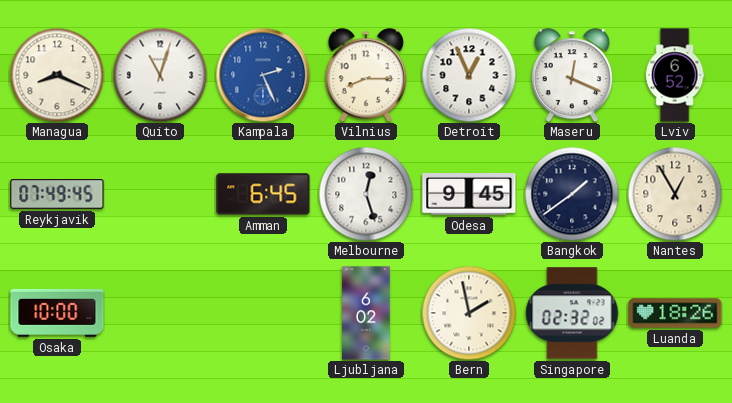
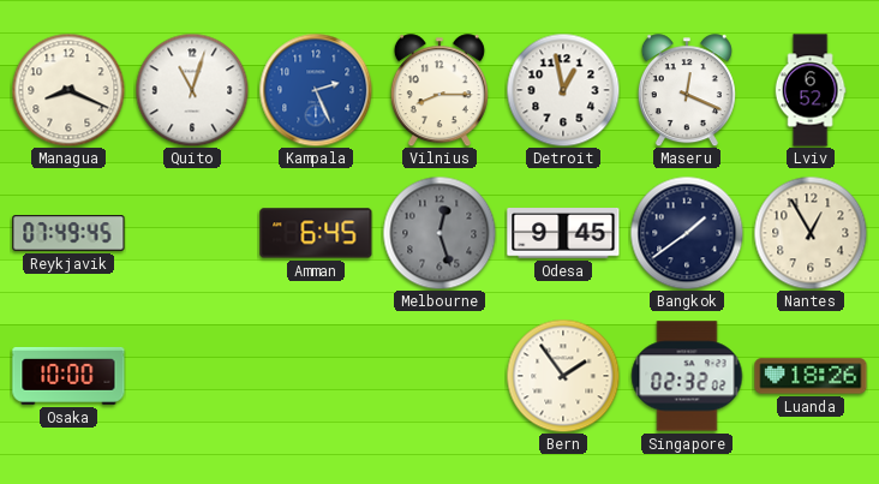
Detroit: 12:56 -> 12:58
Melbourne dial: white -> grey
Ljubljana: 6:02 -> none
Bern: 1:58 -> 1:54
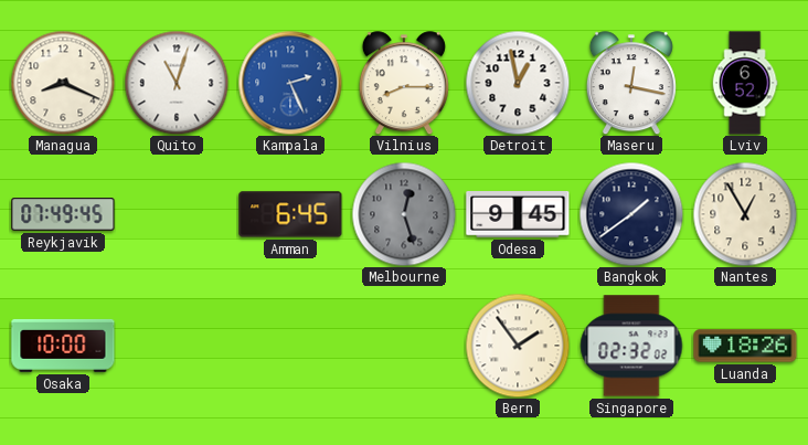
Maseru: 12:19 -> 12:17
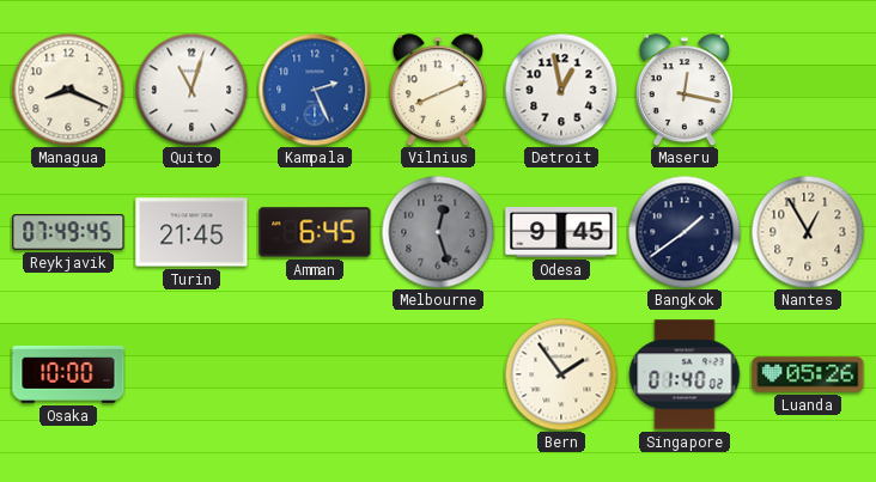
Vilnius: 8:15 -> 8:11
Lviv: 6:52 -> none
Turin: none -> 21:45
Singapore: 02:32 -> 01:40
Luanda: 18:26 -> 05:26
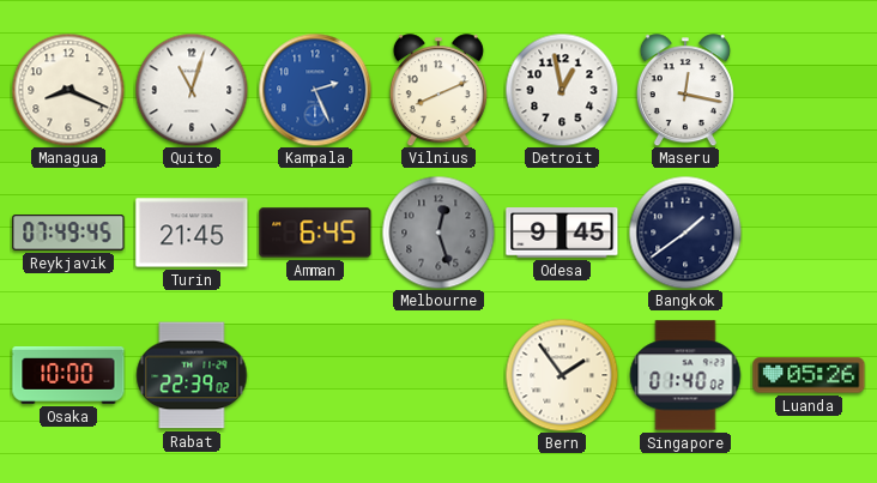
Nantes: 12:55 -> none
Rabat: none -> 22:39
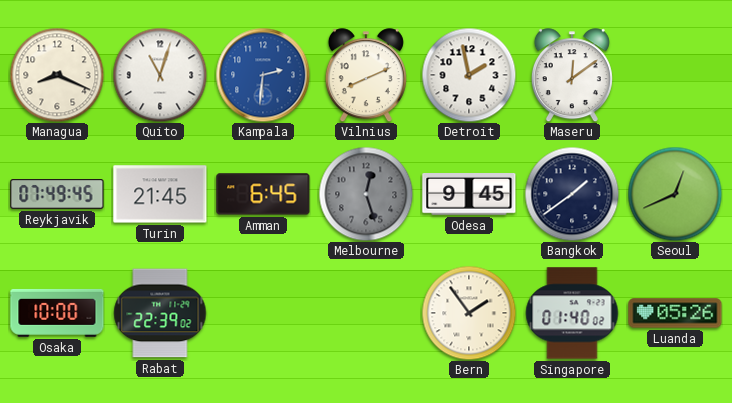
Kampala: 2:26 -> 2:31
Detroit: 12:58 -> 1:58
Maseru: 12:17 -> 12:09
Seoul: none -> 12:41
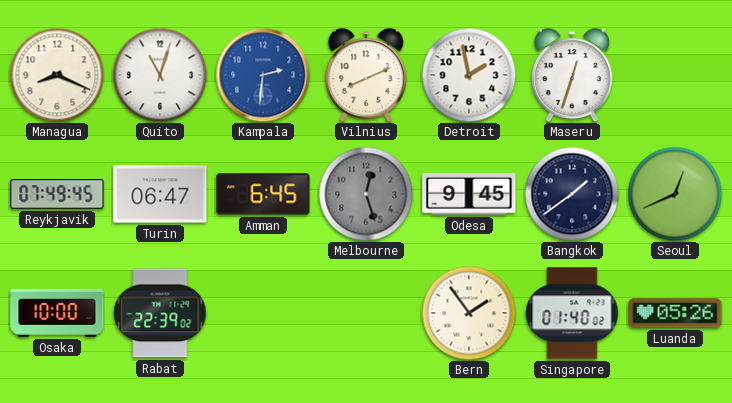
Maseru: 12:09 -> 12:33
Turin: 21:45 -> 06:47
